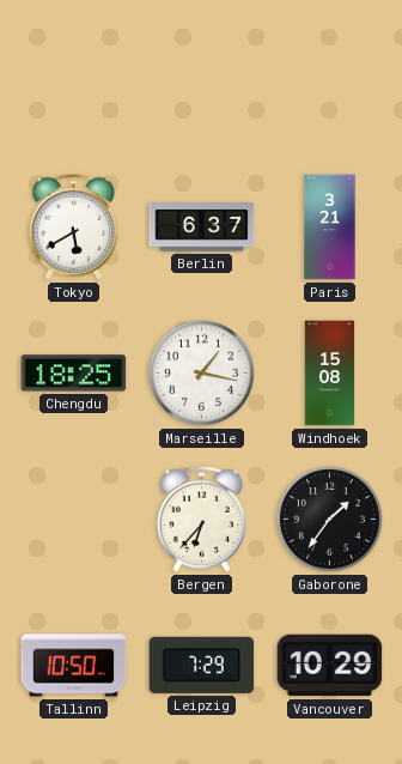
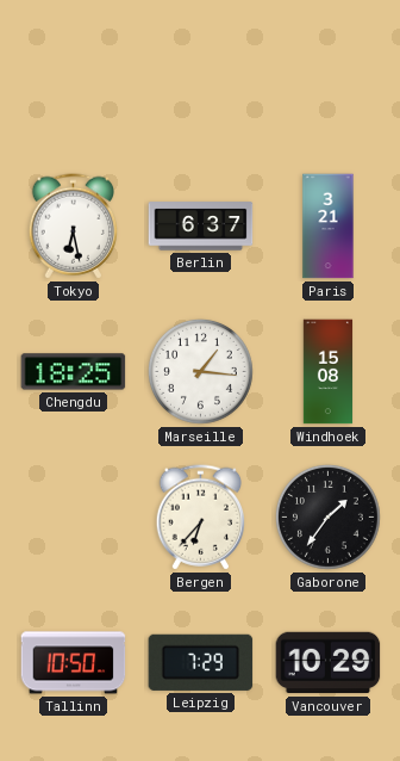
Tokyo: 5:40 -> 6:28
Marseille: 1:17 -> 1:16
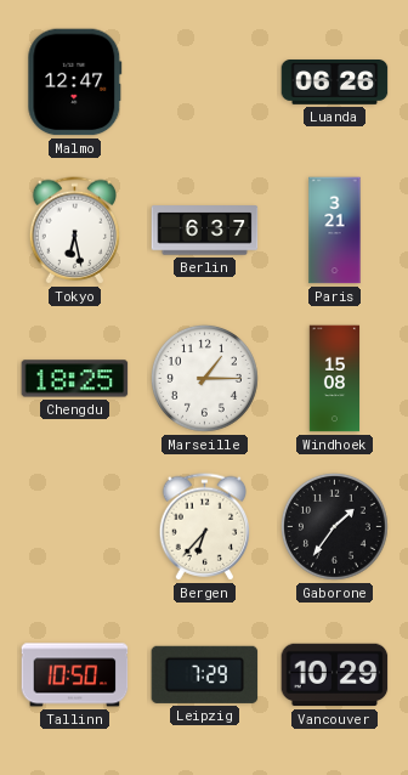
Malmo: none -> 12:47
Luanda: none -> 06:26
Marseille: 1:16 -> 1:15
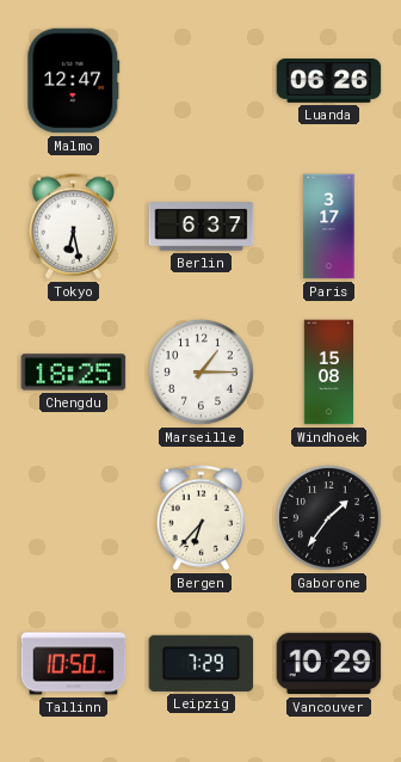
Paris: 3:21 -> 3:17
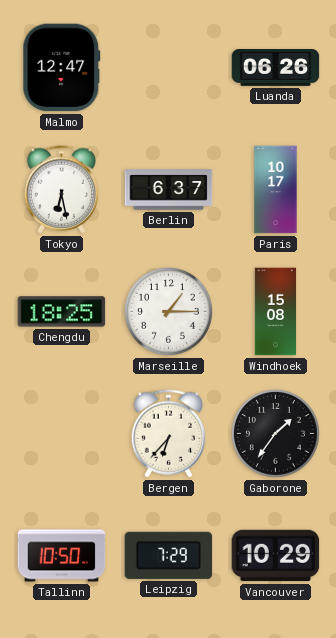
Paris: 3:17 -> 10:17
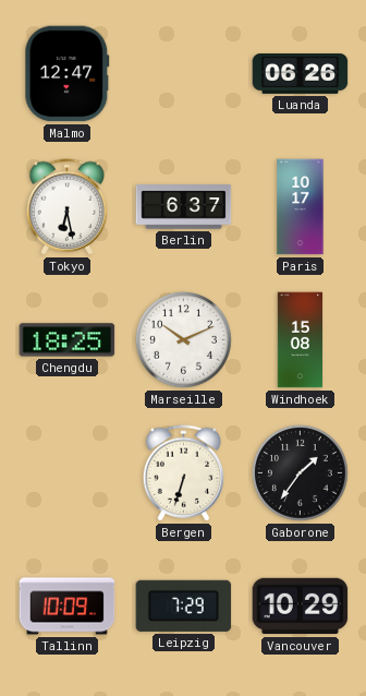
Marseille: 1:15 -> 10:11
Bergen: 6:37 -> 6:33
Tallinn: 10:50 -> 10:09
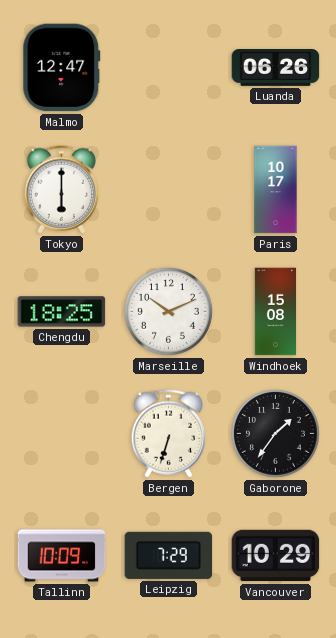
Tokyo: 6:28 -> 6:00
Berlin: 6:37 -> none
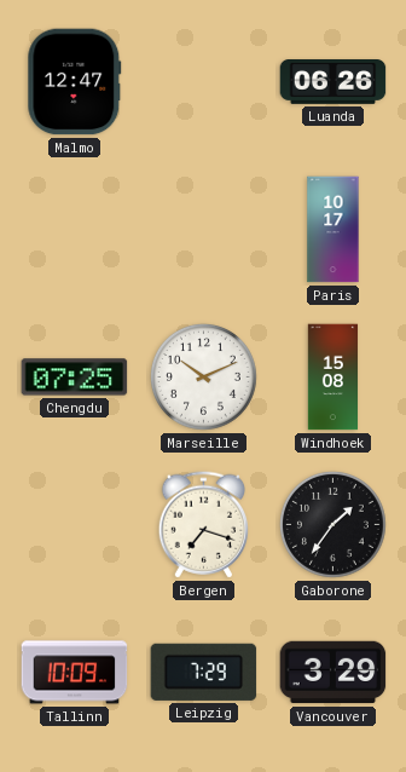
Tokyo: 6:00 -> none
Chengdu: 18:25 -> 07:25
Bergen: 6:33 -> 7:18
Vancouver: 10:29 -> 3:29
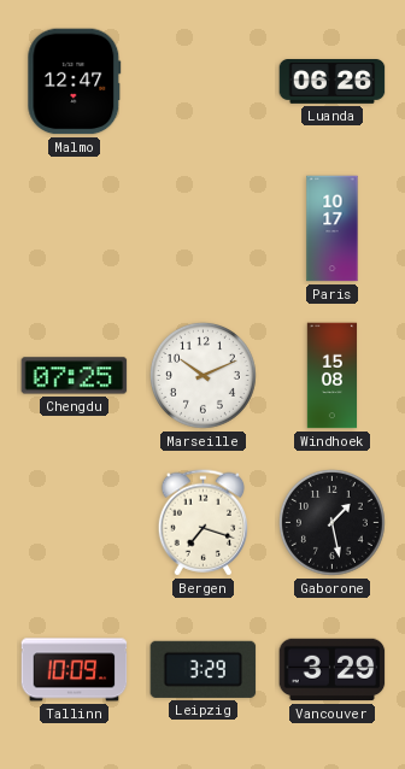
Gaborone: 1:36 -> 1:28
Leipzig: 7:29 -> 3:29
